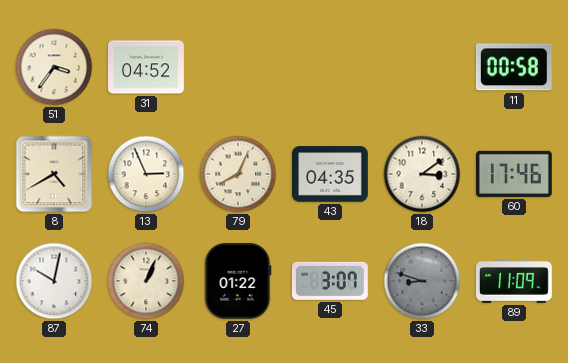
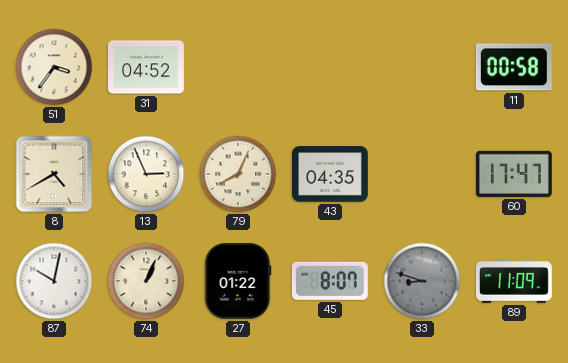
18: 3:09 -> none
60: 17:46 -> 17:47
45: 3:07 -> 8:07
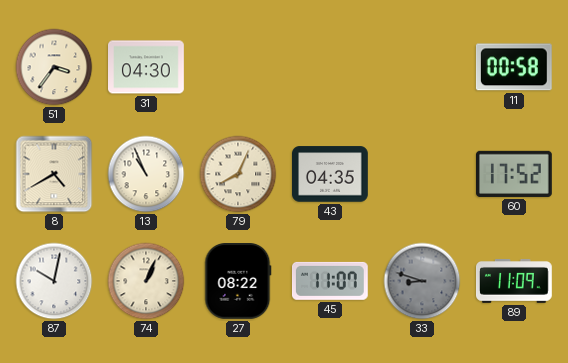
31: 04:52 -> 04:30
13: 2:56 -> 10:56
60: 17:47 -> 17:52
27: 01:22 -> 08:22
45: 8:07 -> 11:07
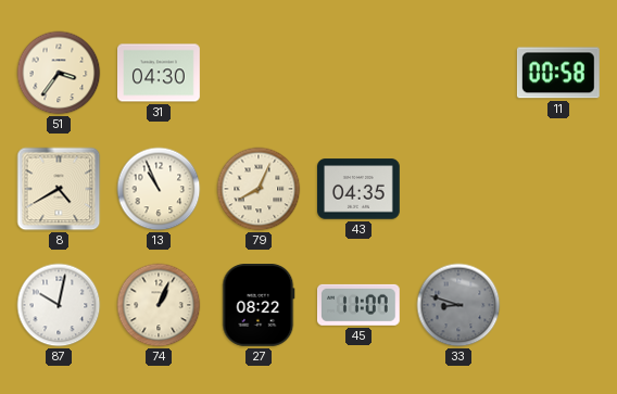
60: 17:52 -> none
89: 11:09 -> none
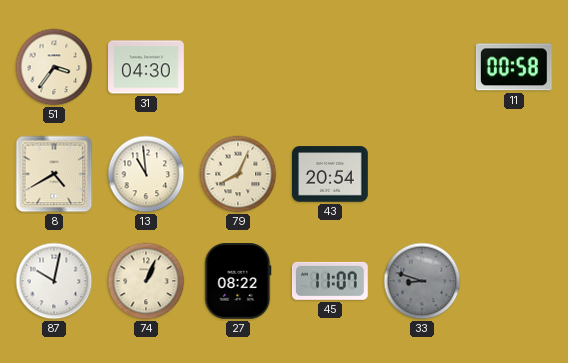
13: 10:56 -> 10:59
43: 04:35 -> 20:54
